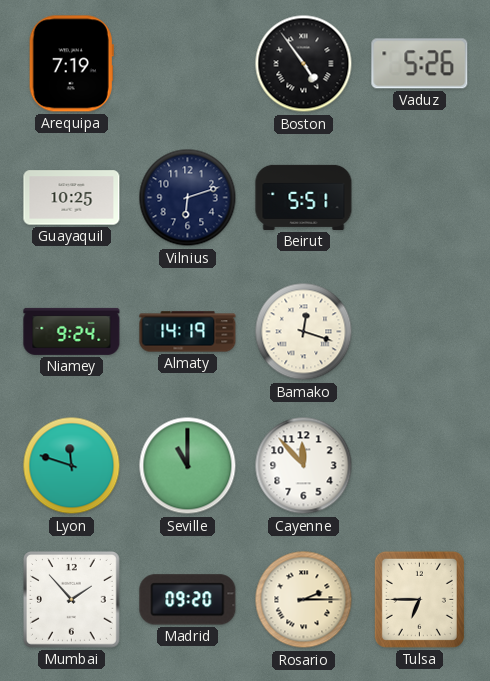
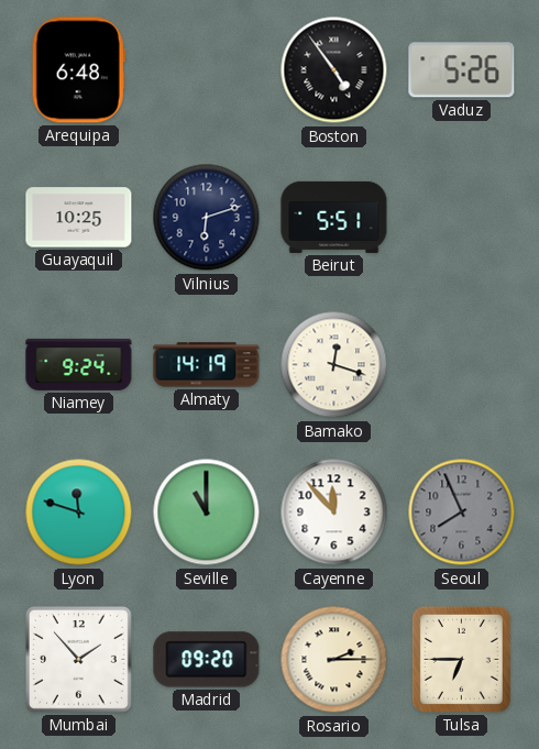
Arequipa: 7:19 -> 6:48
Seoul: none -> 7:56
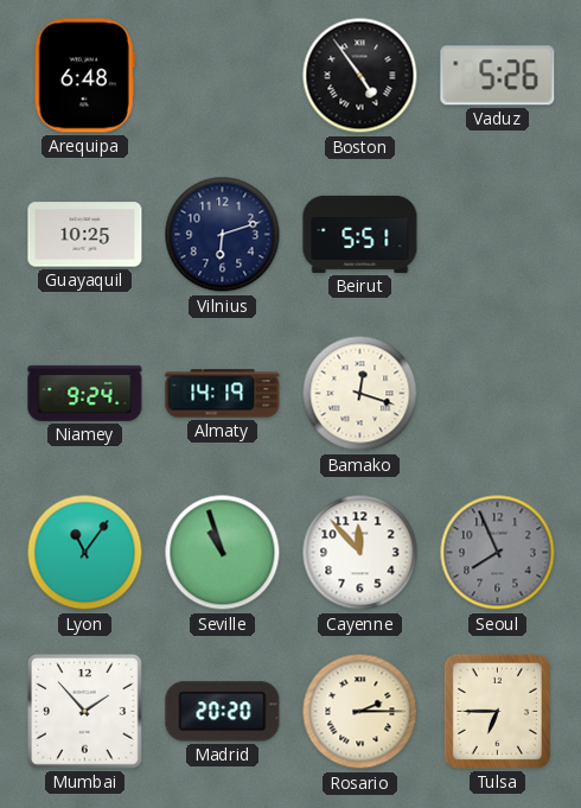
Lyon: 11:48 -> 11:06
Seville: 11:00 -> 10:57
Madrid: 09:20 -> 20:20
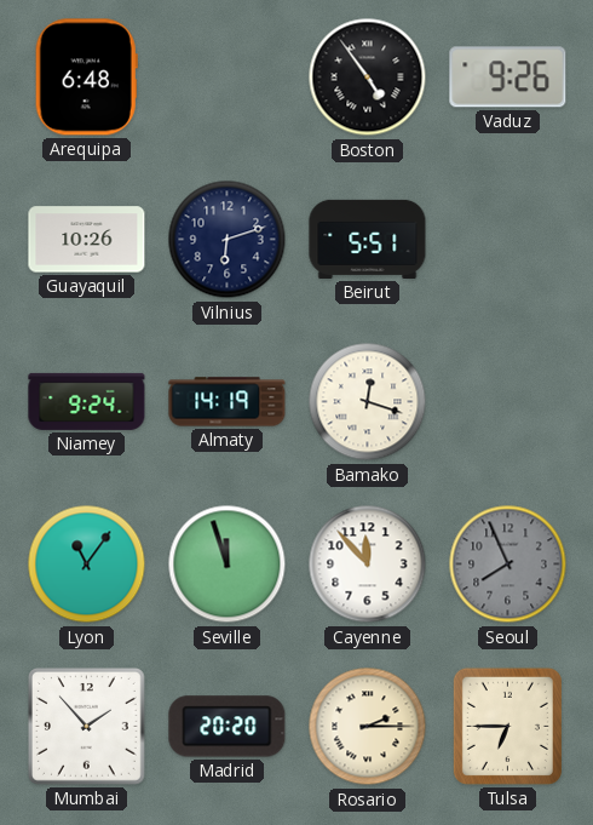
Vaduz: 5:26 -> 9:26
Guayaquil: 10:25 -> 10:26
Seville: 10:57 -> 11:57
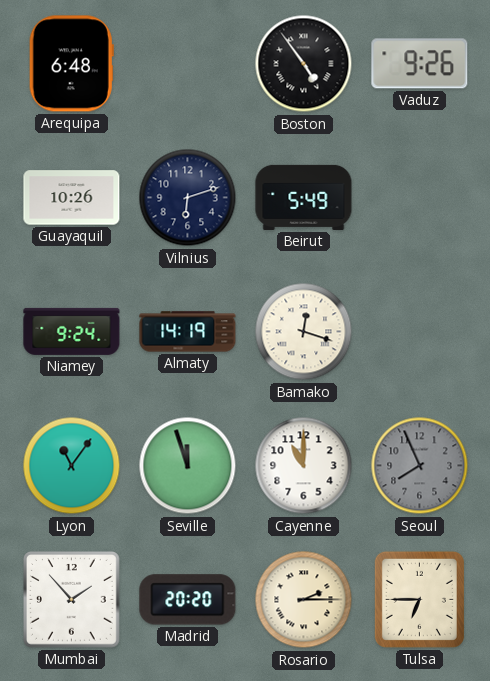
Beirut: 5:51 -> 5:49
Cayenne: 11:53 -> 11:00
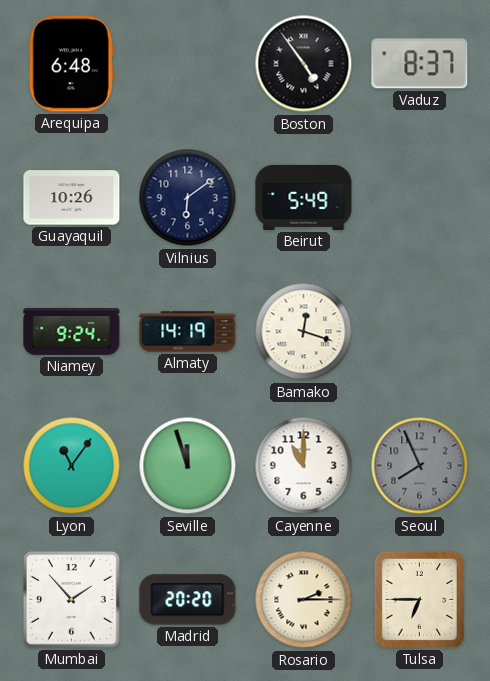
Vaduz: 9:26 -> 8:37
Vilnius: 6:12 -> 6:09
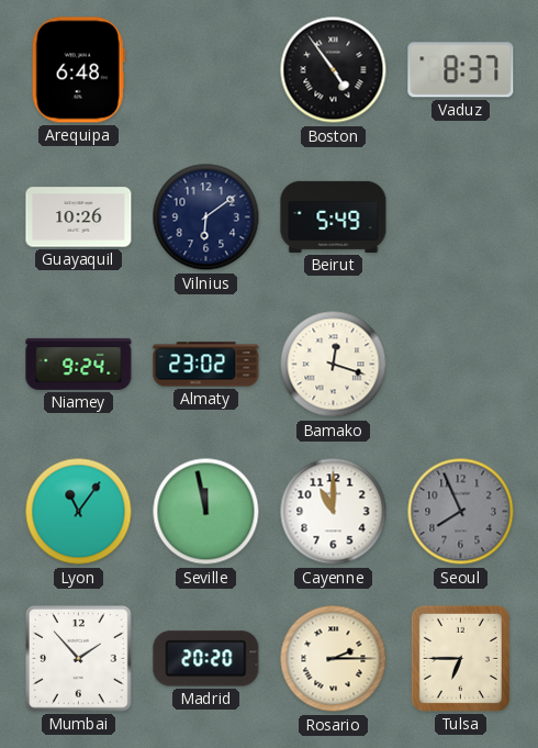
Almaty: 14:19 -> 23:02
Seville: 11:57 -> 11:58
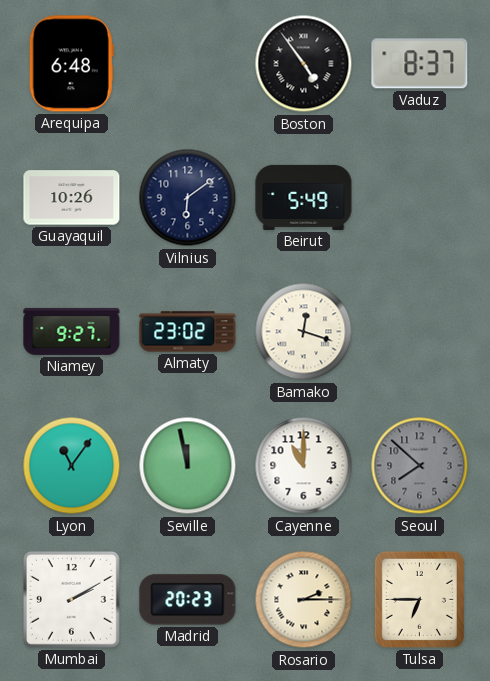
Niamey: 9:24 -> 9:27
Seoul: 7:56 -> 7:52
Mumbai: 1:53 -> 2:10
Madrid: 20:20 -> 20:23
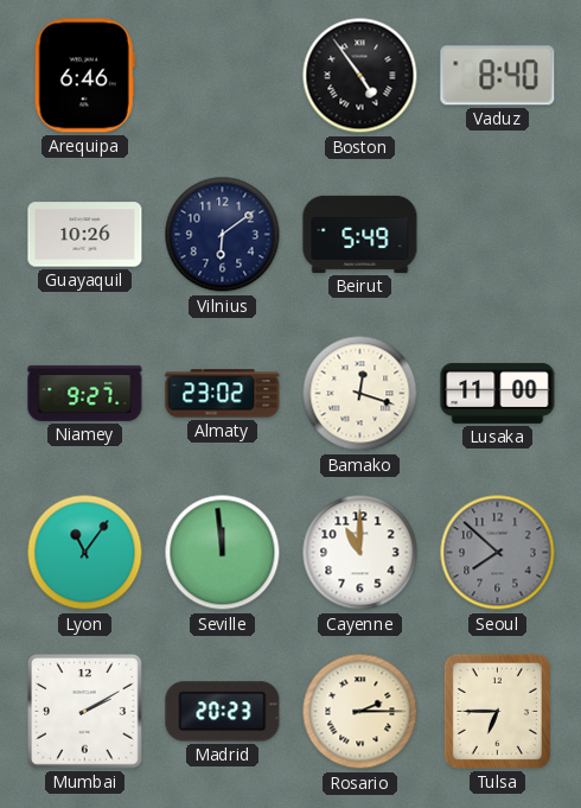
Arequipa: 6:48 -> 6:46
Vaduz: 8:37 -> 8:40
Lusaka: none -> 11:00
Seville: 11:58 -> 11:59
